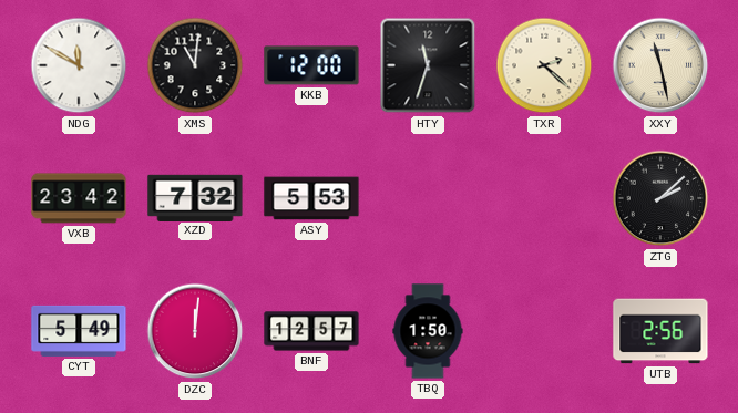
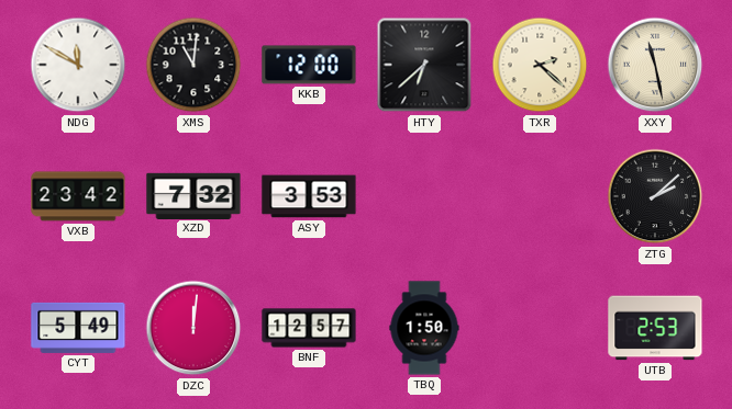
HTY: 11:33 -> 6:38
ASY: 5:53 -> 3:53
UTB: 2:56 -> 2:53
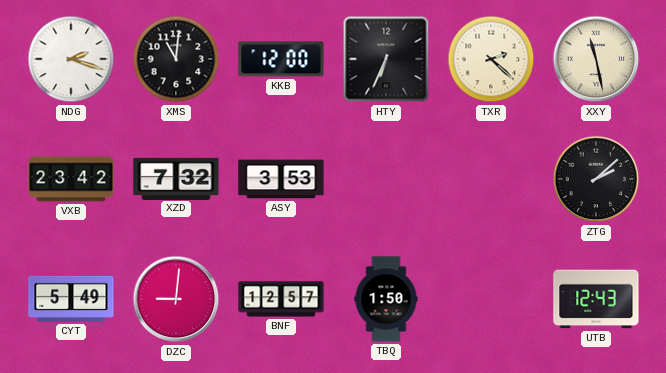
NDG: 11:50 -> 2:18
HTY: 6:38 -> 6:34
DZC: 12:01 -> 9:01
UTB: 2:53 -> 12:43
